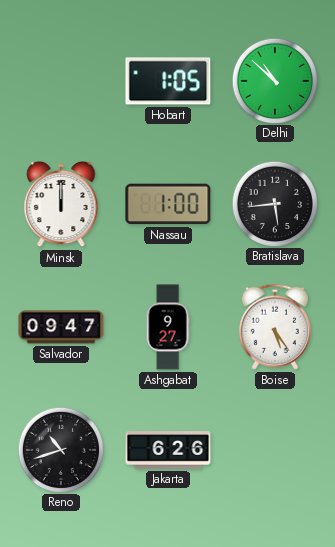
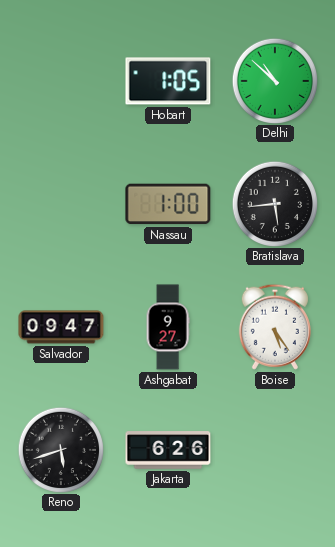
Minsk: 12:00 -> none
Reno: 10:42 -> 5:42
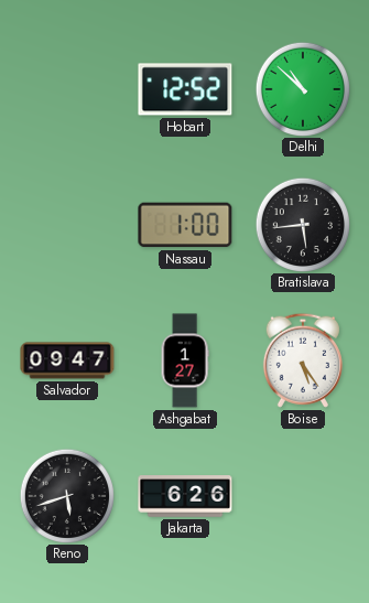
Hobart: 1:05 -> 12:52
Ashgabat: 9:27 -> 1:27
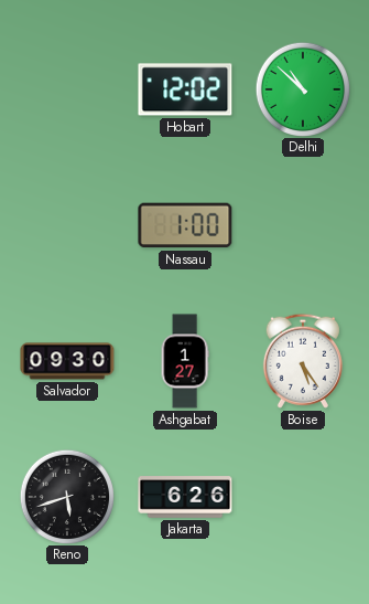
Hobart: 12:52 -> 12:02
Bratislava: 5:44 -> none
Salvador: 09:47 -> 09:30
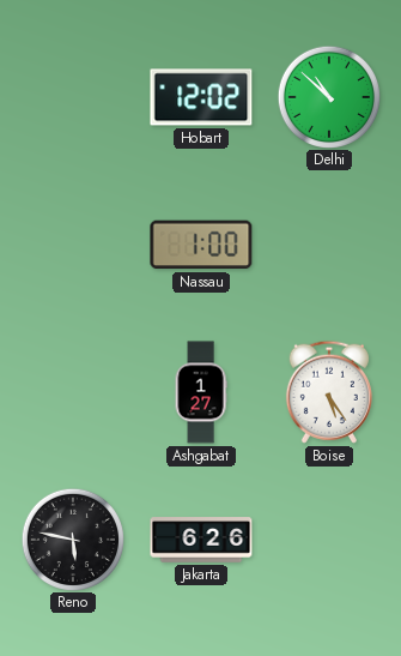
Salvador: 09:30 -> none
Reno: 5:42 -> 5:47
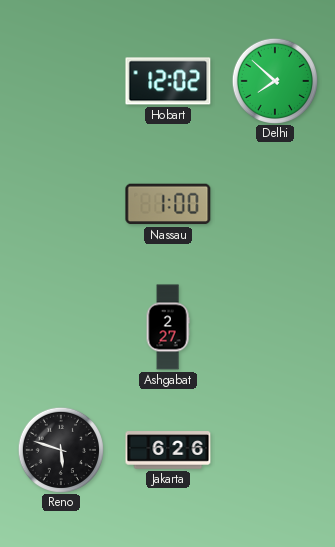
Delhi: 10:52 -> 7:52
Ashgabat: 1:27 -> 2:27
Boise: 5:24 -> none
Reno: 5:47 -> 5:48
